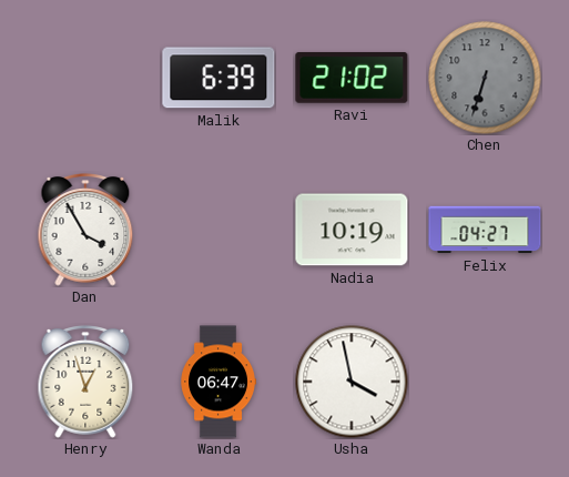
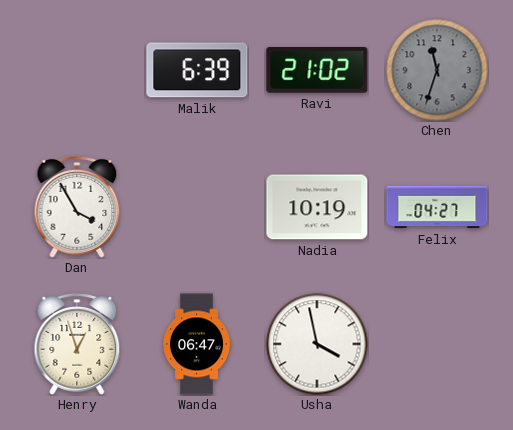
Chen: 6:33 -> 11:33
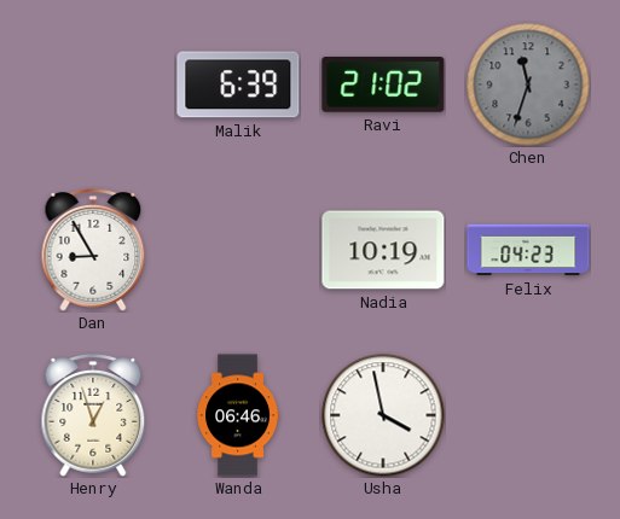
Dan: 3:55 -> 8:55
Felix: 04:27 -> 04:23
Wanda: 06:47 -> 06:46
